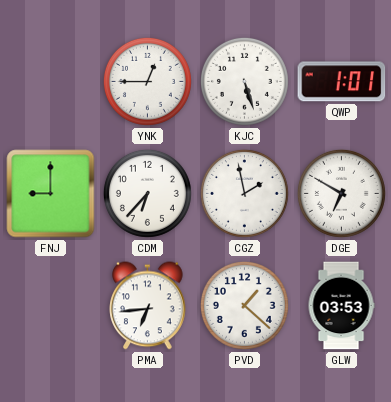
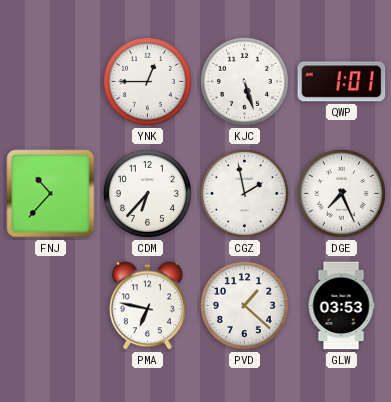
FNJ: 9:00 -> 10:37
DGE: 6:50 -> 7:26
PMA: 6:44 -> 6:47
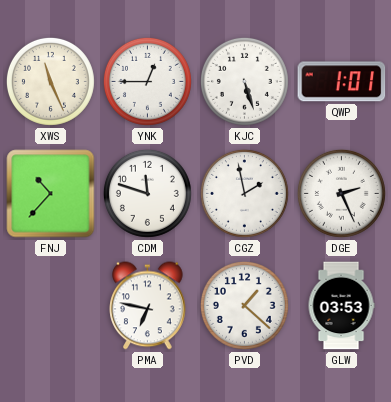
XWS: none -> 11:26
CDM: 6:37 -> 11:48
DGE: 7:26 -> 2:26
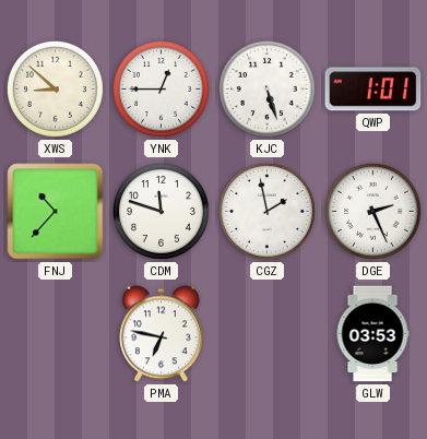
XWS: 11:26 -> 8:52
PVD: 1:22 -> none
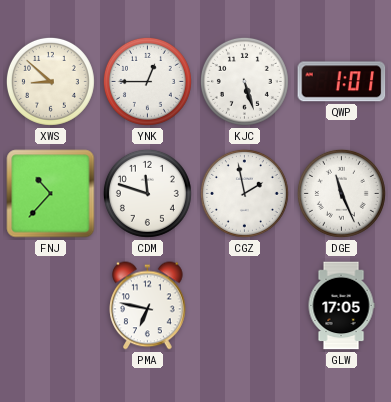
DGE: 2:26 -> 11:26
GLW: 03:53 -> 17:05
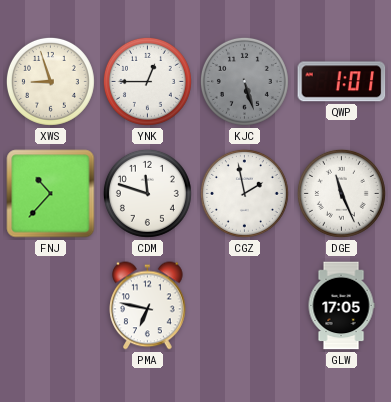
XWS: 8:52 -> 8:57
KJC dial: white -> grey
